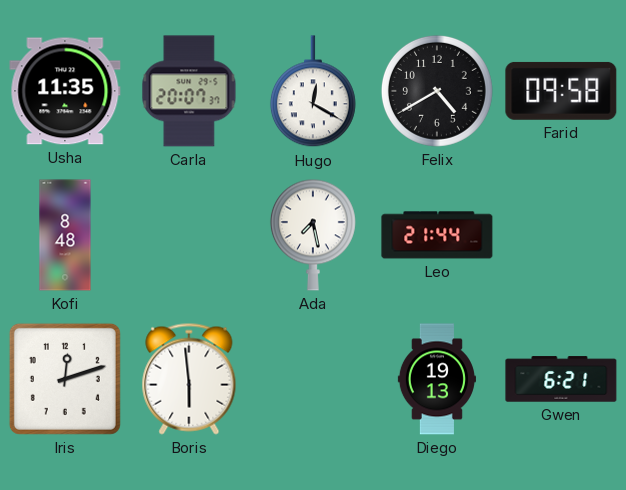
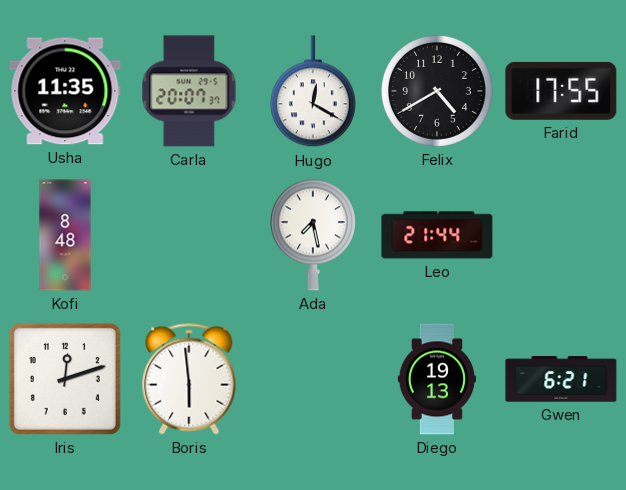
Farid: 09:58 -> 17:55
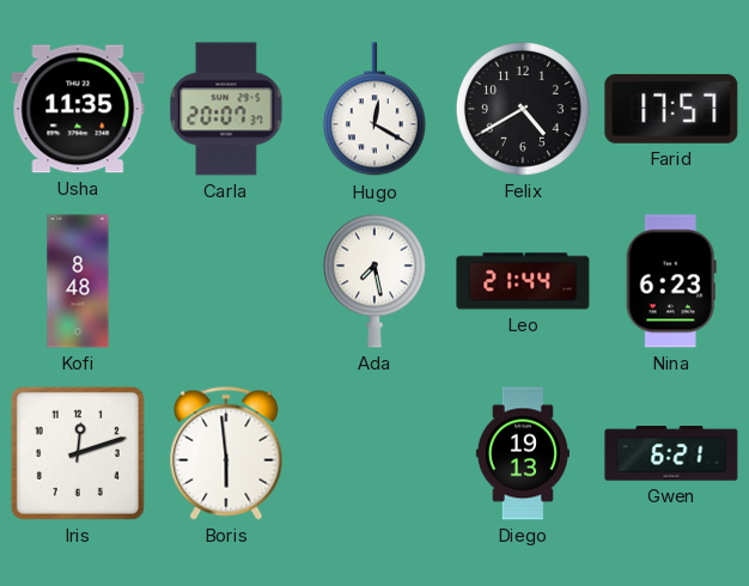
Farid: 17:55 -> 17:57
Nina: none -> 6:23
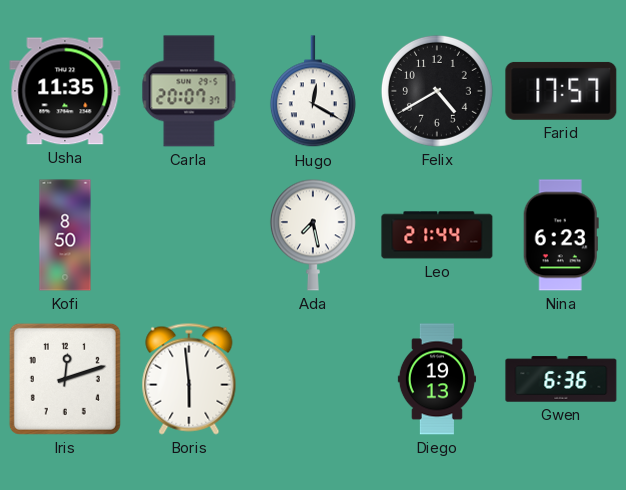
Kofi: 8:48 -> 8:50
Gwen: 6:21 -> 6:36
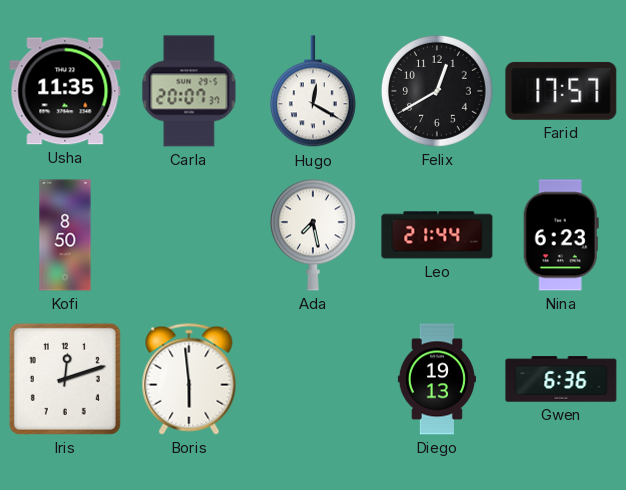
Felix: 4:40 -> 12:40
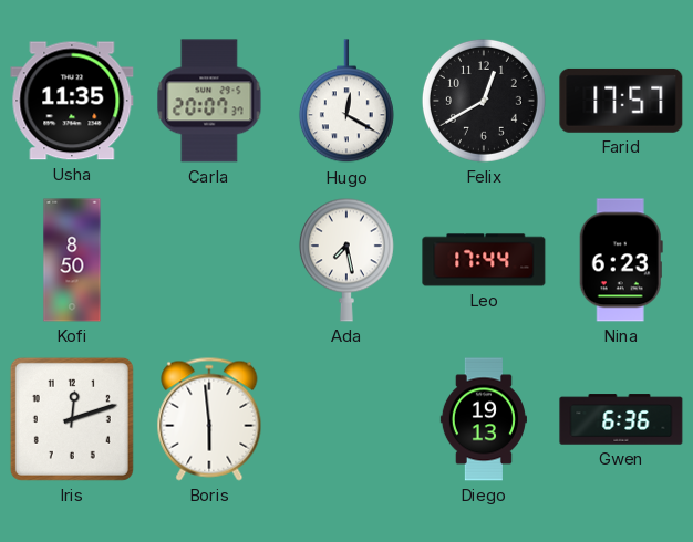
Leo: 21:44 -> 17:44
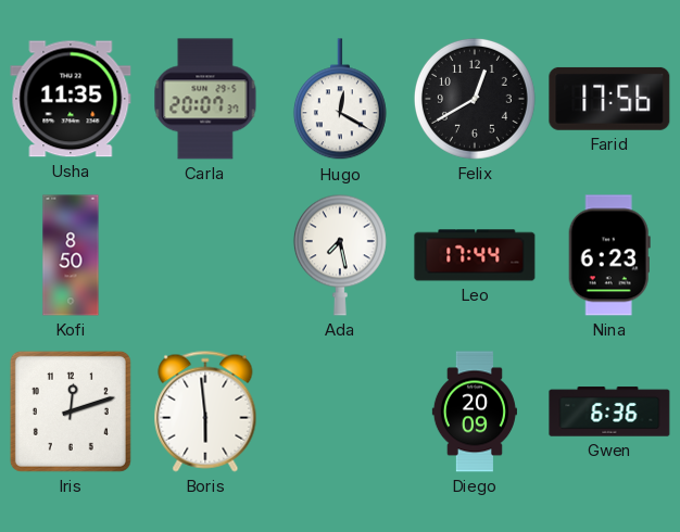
Farid: 17:57 -> 17:56
Diego: 19:13 -> 20:09
